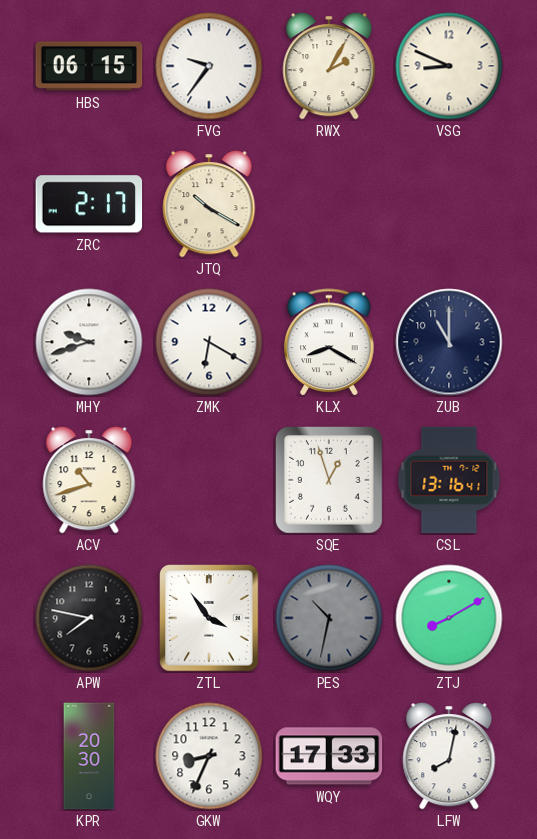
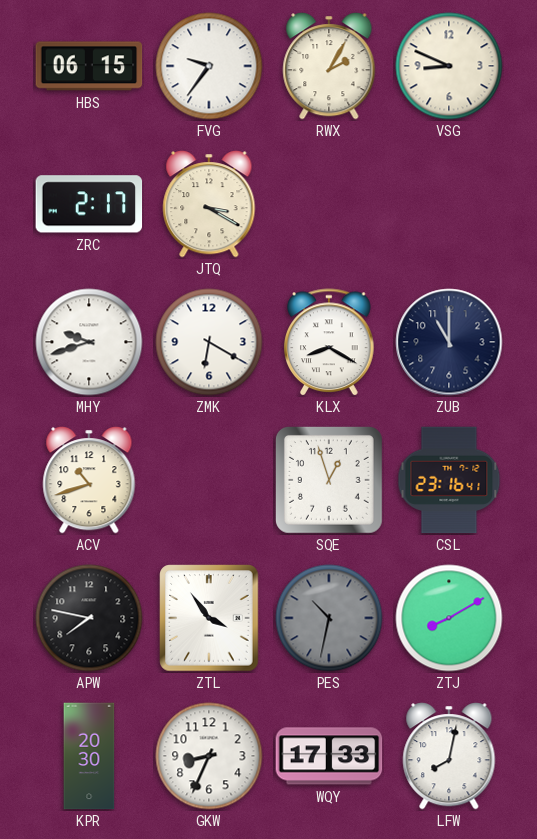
JTQ: 10:20 -> 3:20
CSL: 13:16 -> 23:16
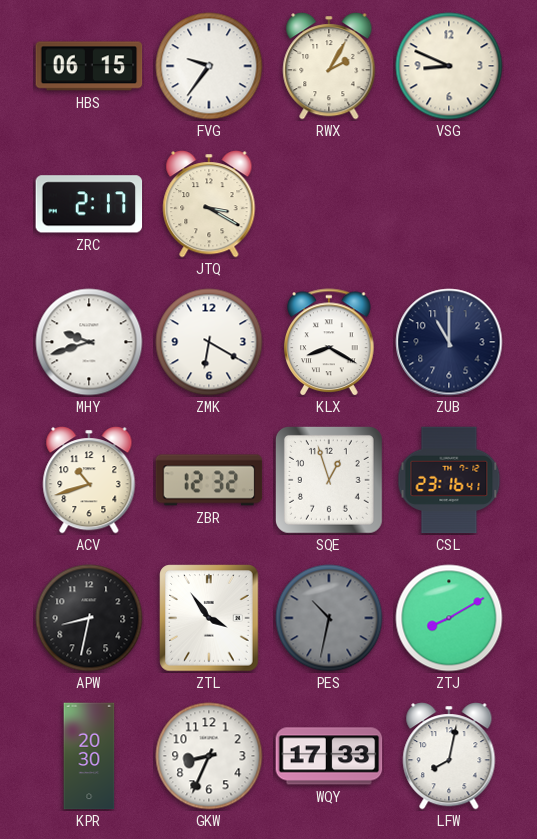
ZBR: none -> 12:32
APW: 7:47 -> 8:32
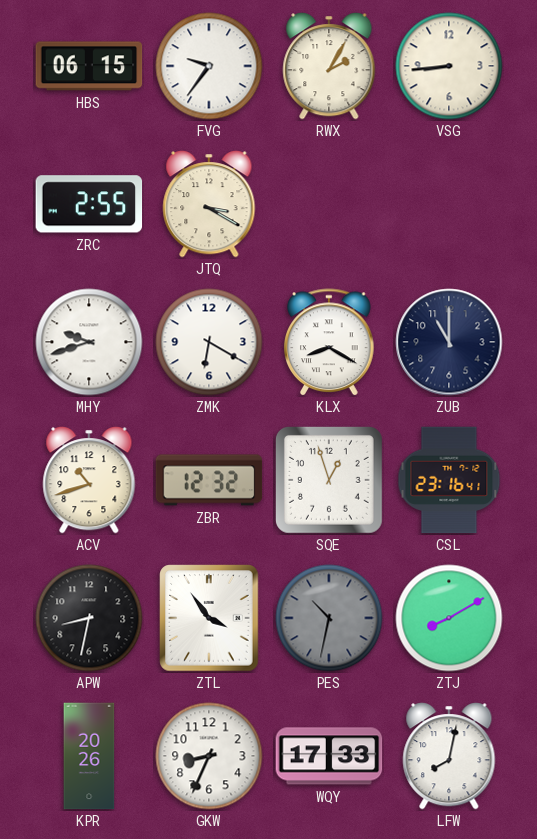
VSG: 8:49 -> 8:44
ZRC: 2:17 -> 2:55
KPR: 20:30 -> 20:26
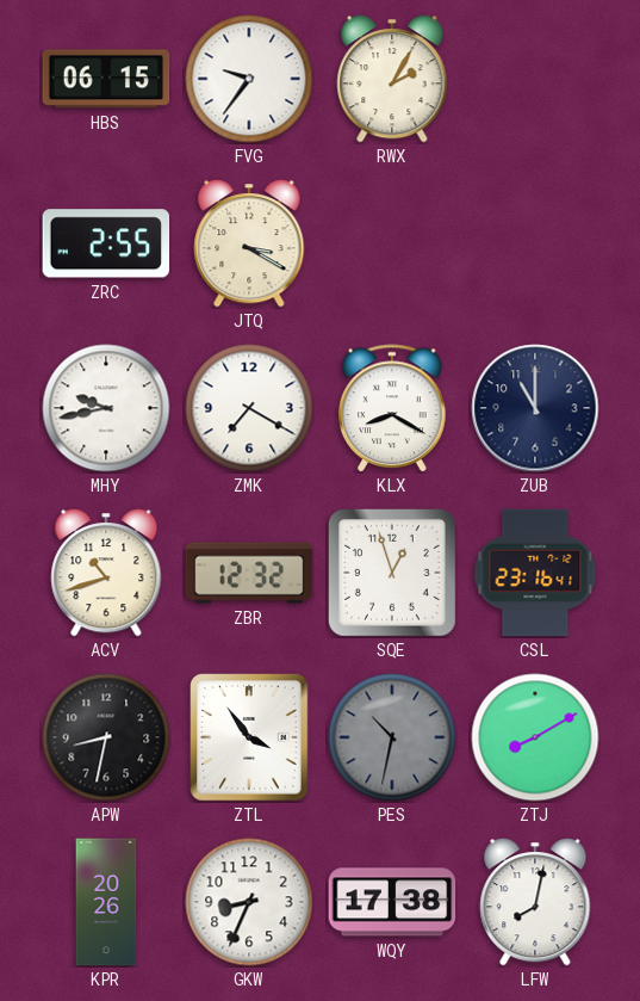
VSG: 8:44 -> none
MHY: 9:42 -> 9:43
ZMK: 6:20 -> 7:20
WQY: 17:33 -> 17:38
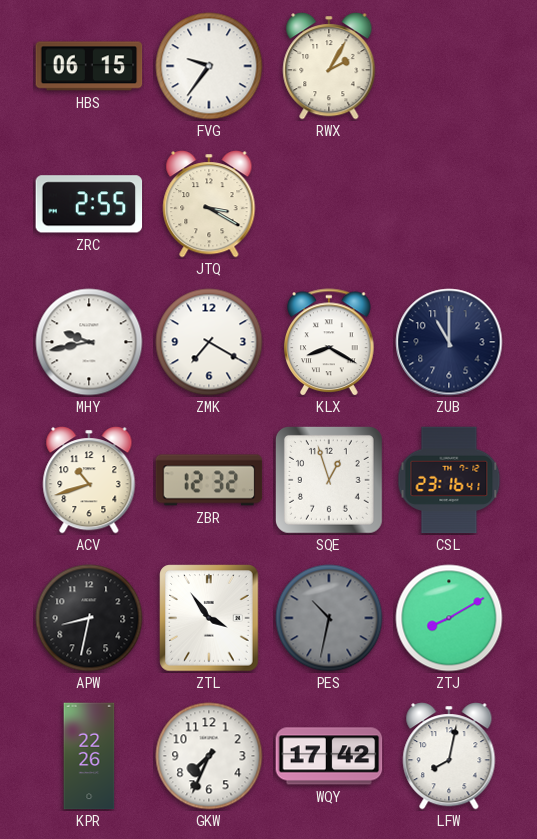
KPR: 20:26 -> 22:26
GKW: 8:34 -> 7:34
WQY: 17:38 -> 17:42
